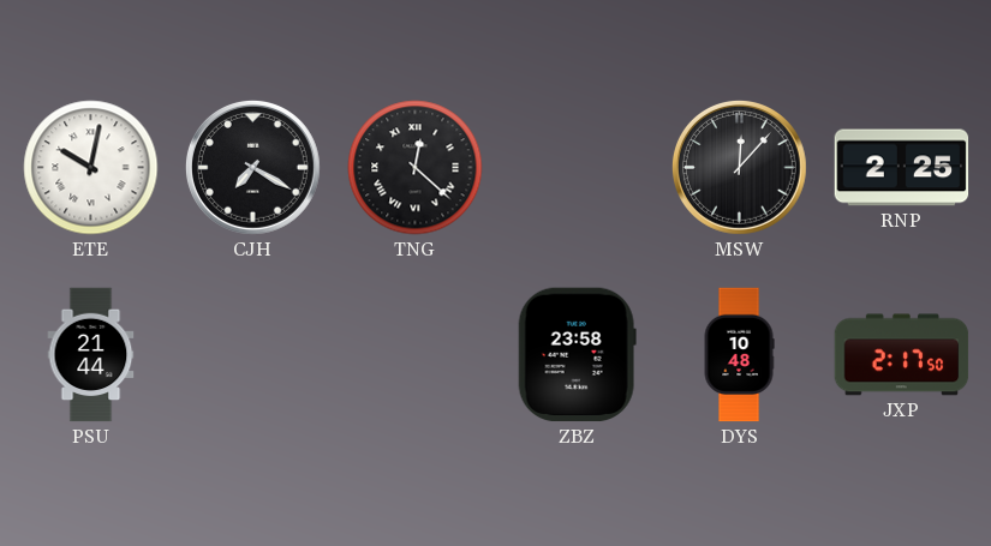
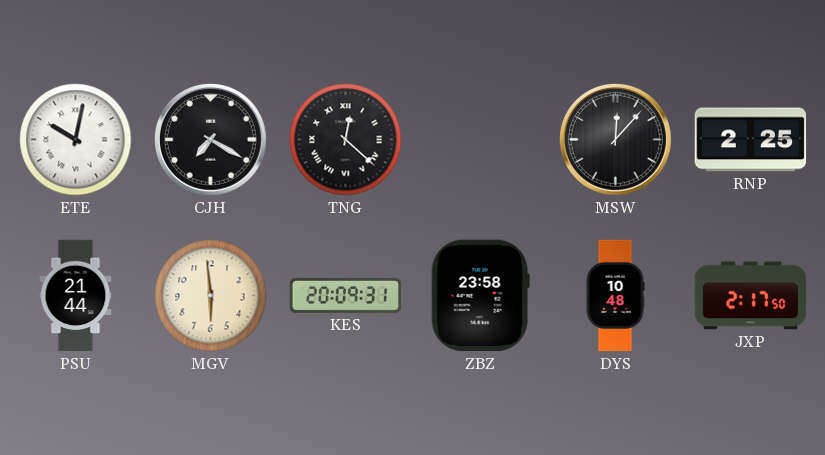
MGV: none -> 5:59
KES: none -> 20:09
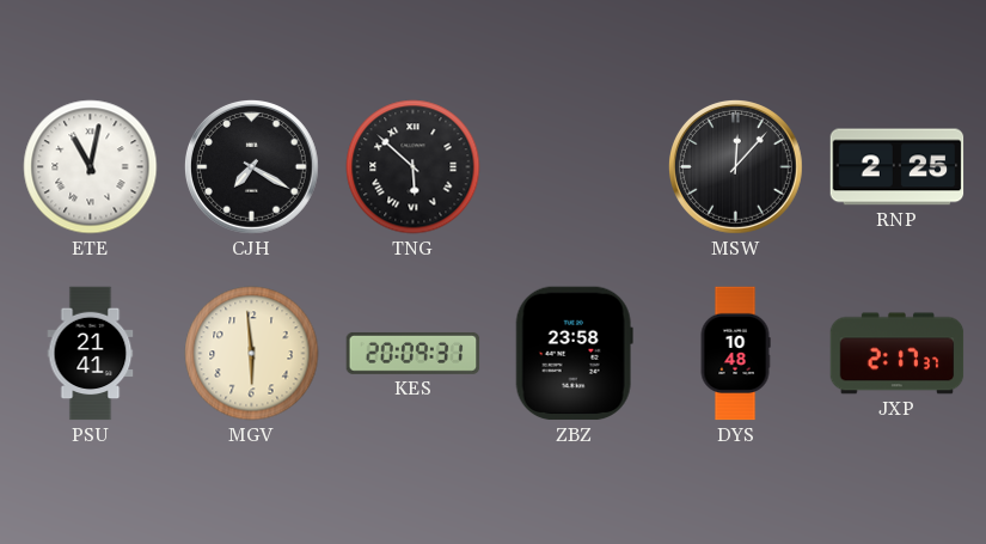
ETE: 10:02 -> 11:02
TNG: 12:22 -> 5:52
PSU: 21:44 -> 21:41
JXP: 2:17:50 -> 2:17:37
